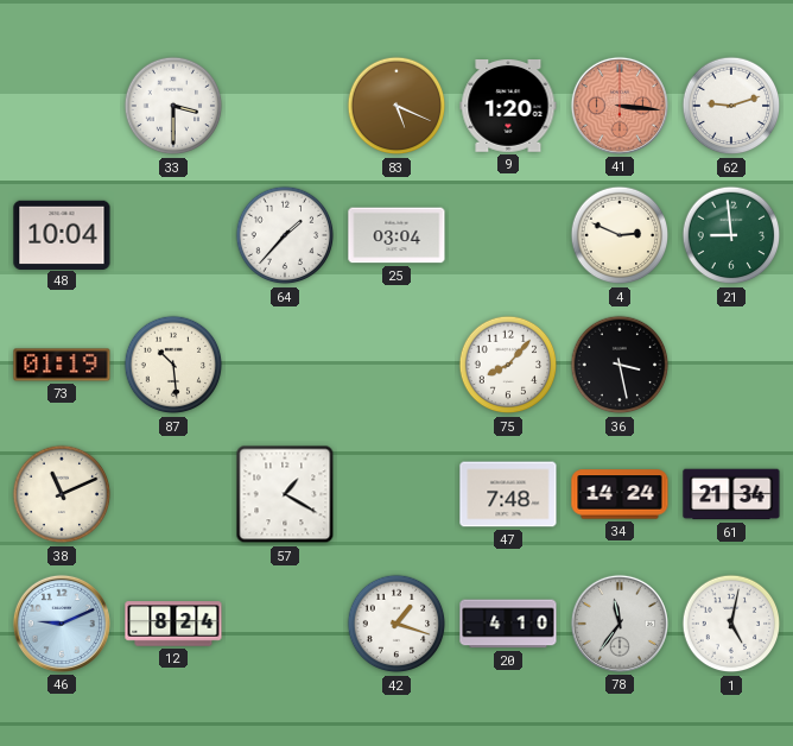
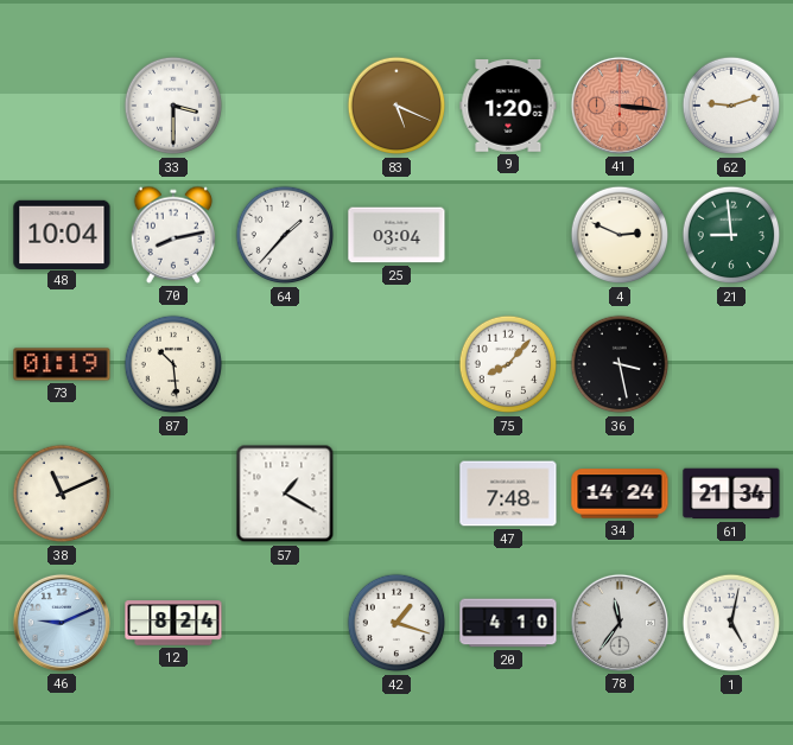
70: none -> 8:13
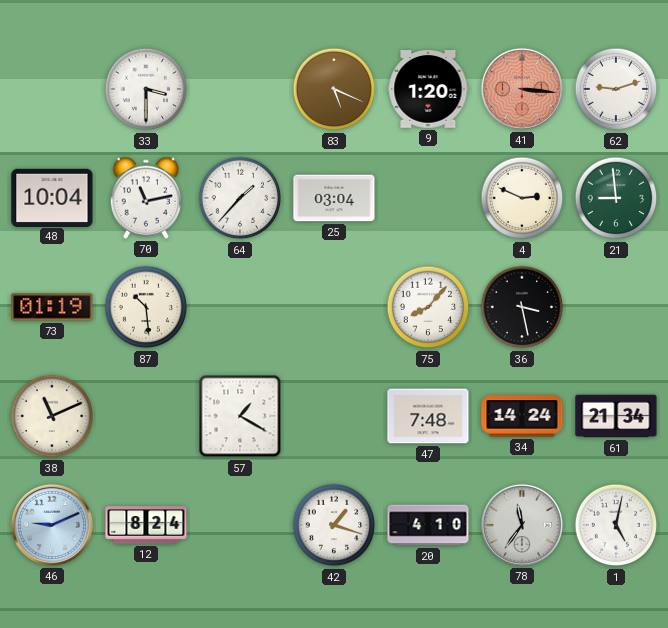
70: 8:13 -> 11:13
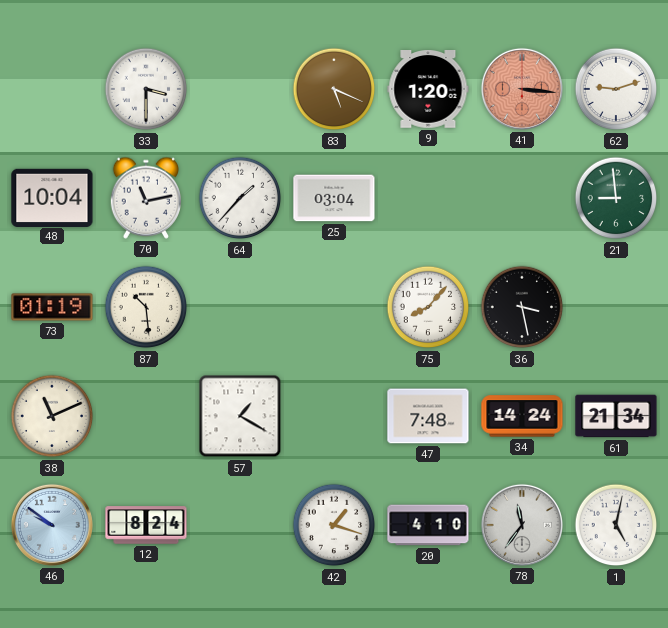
4: 2:49 -> none
46: 9:11 -> 9:51
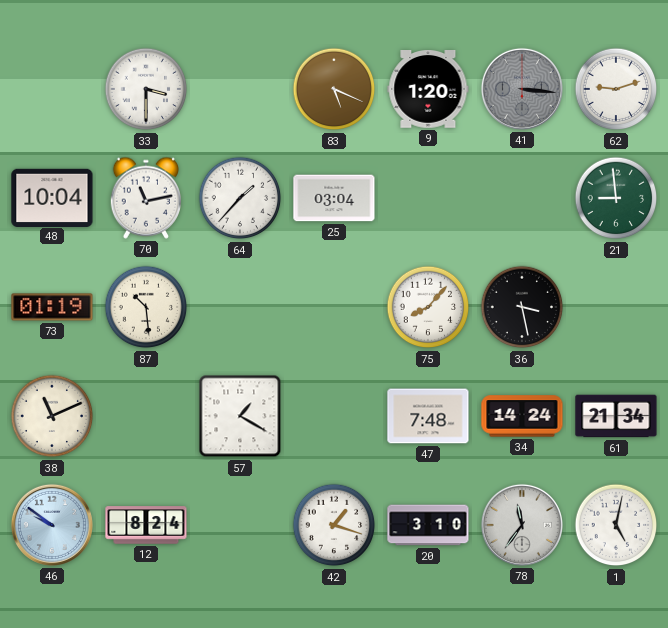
41 dial: salmon -> grey
20: 4:10 -> 3:10
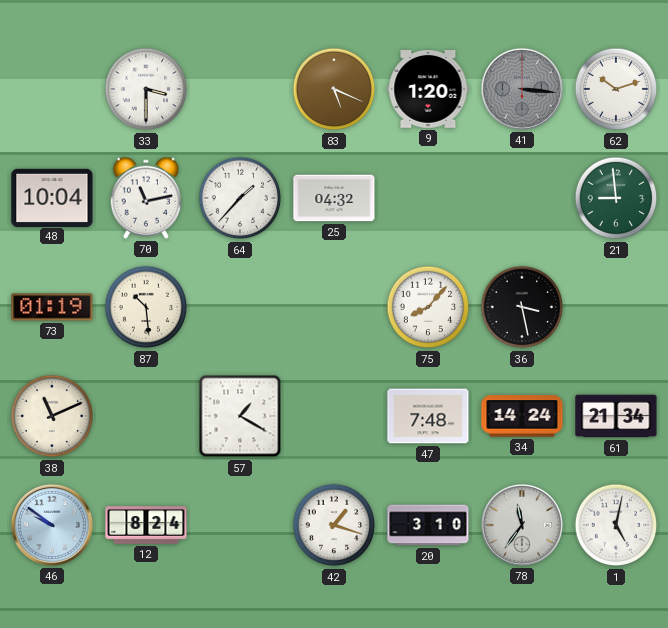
62: 9:12 -> 10:12
25: 03:04 -> 04:32
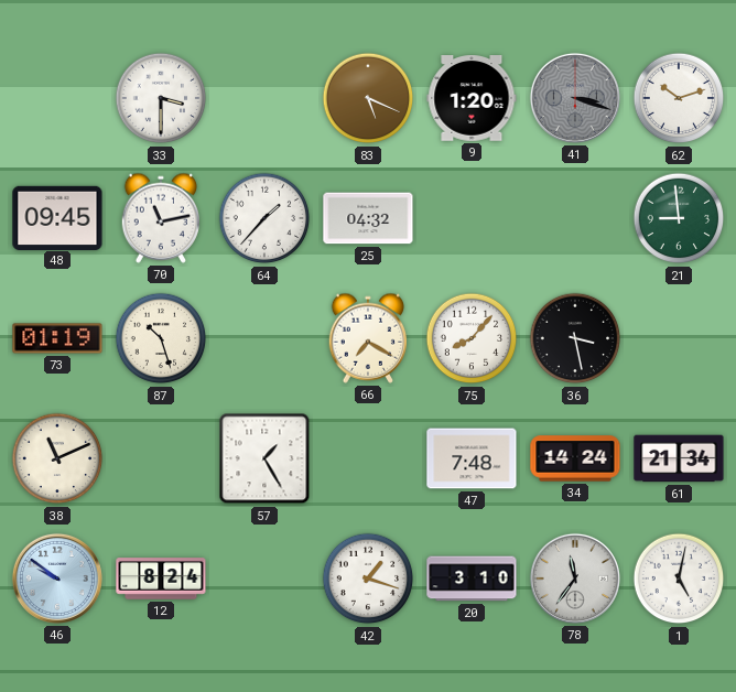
41: 3:16 -> 3:18
48: 10:04 -> 09:45
87: 10:29 -> 10:27
66: none -> 7:20
57: 1:20 -> 1:25
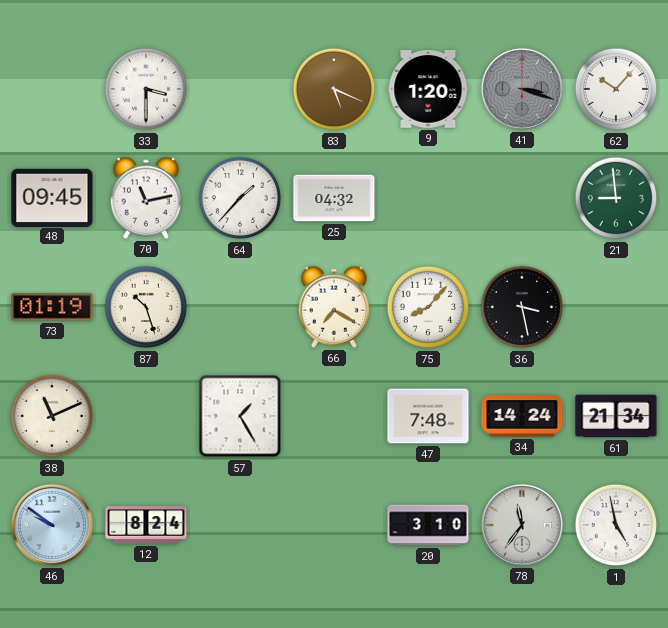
62: 10:12 -> 10:07
42: 1:18 -> none
1: 5:02 -> 4:58
